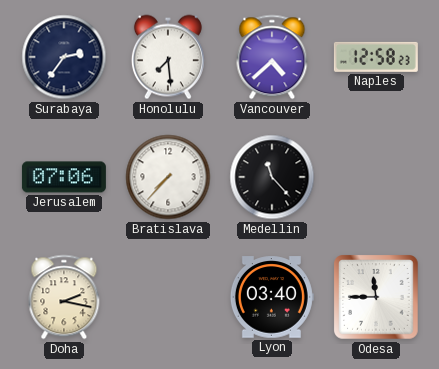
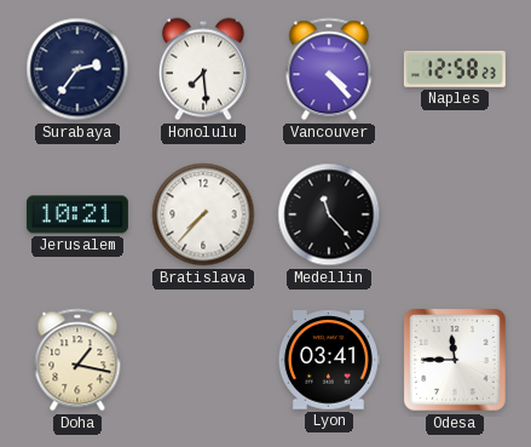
Vancouver: 4:38 -> 4:23
Jerusalem: 07:06 -> 10:21
Doha: 2:17 -> 1:17
Lyon: 03:40 -> 03:41
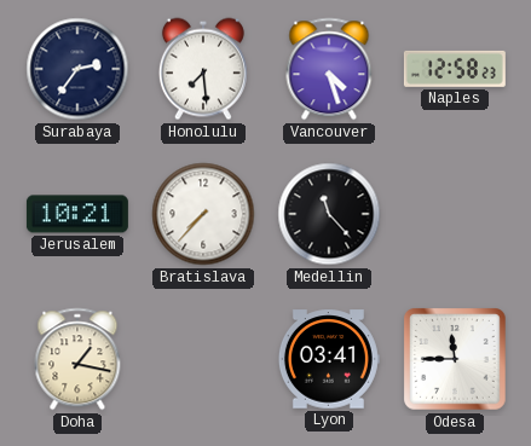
Vancouver: 4:23 -> 4:27
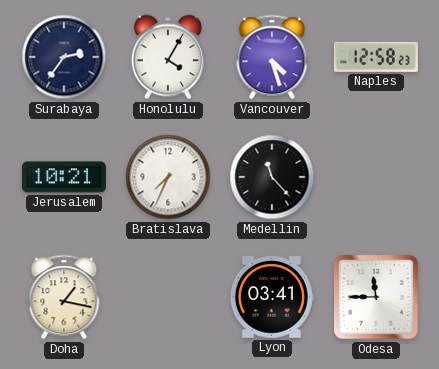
Honolulu: 7:29 -> 4:05
Bratislava: 7:37 -> 7:34
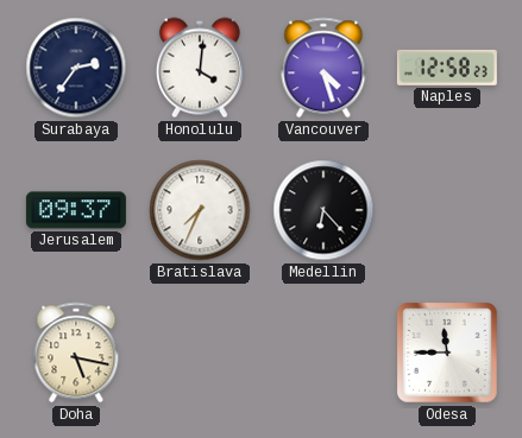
Honolulu: 4:05 -> 4:01
Jerusalem: 10:21 -> 09:37
Medellin: 11:23 -> 6:23
Doha: 1:17 -> 5:17
Lyon: 03:41 -> none
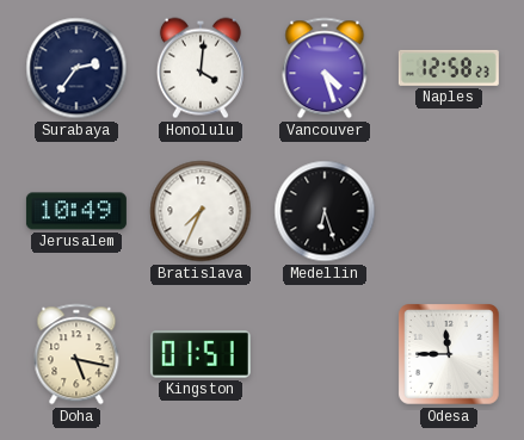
Jerusalem: 09:37 -> 10:49
Medellin: 6:23 -> 6:27
Kingston: none -> 01:51
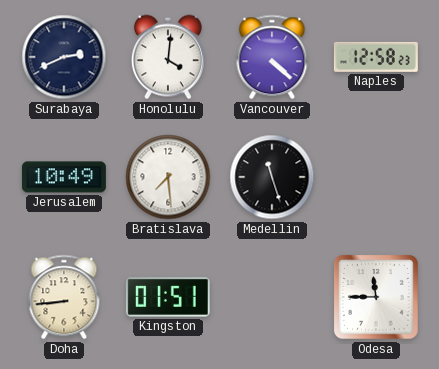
Surabaya: 2:36 -> 2:41
Vancouver: 4:27 -> 4:22
Bratislava: 7:34 -> 7:29
Medellin: 6:27 -> 11:27
Doha: 5:17 -> 8:44
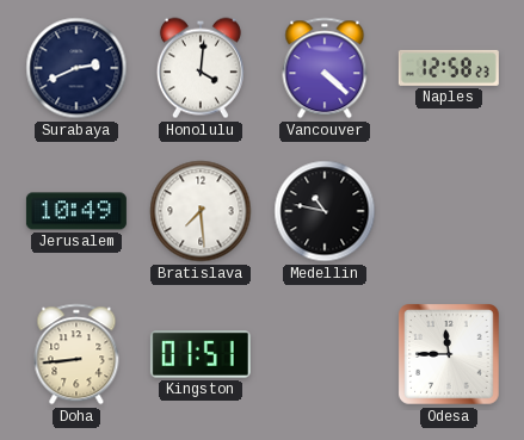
Medellin: 11:27 -> 10:47
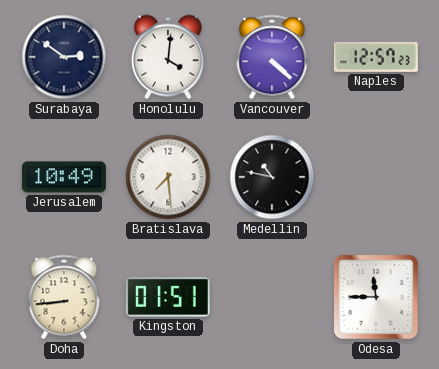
Surabaya: 2:41 -> 2:51
Naples: 12:58 -> 12:57
